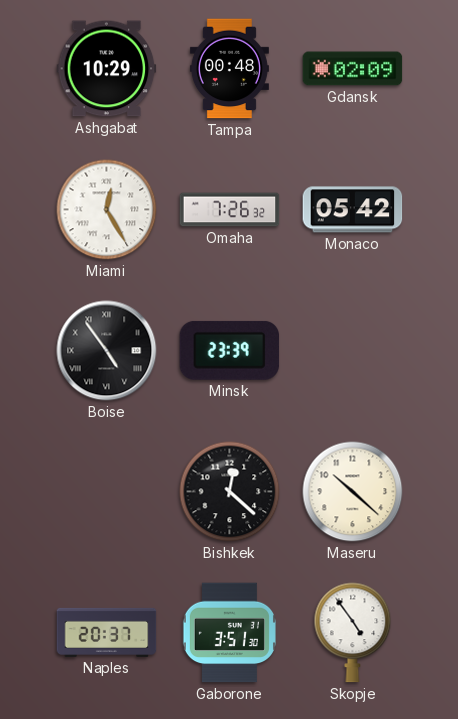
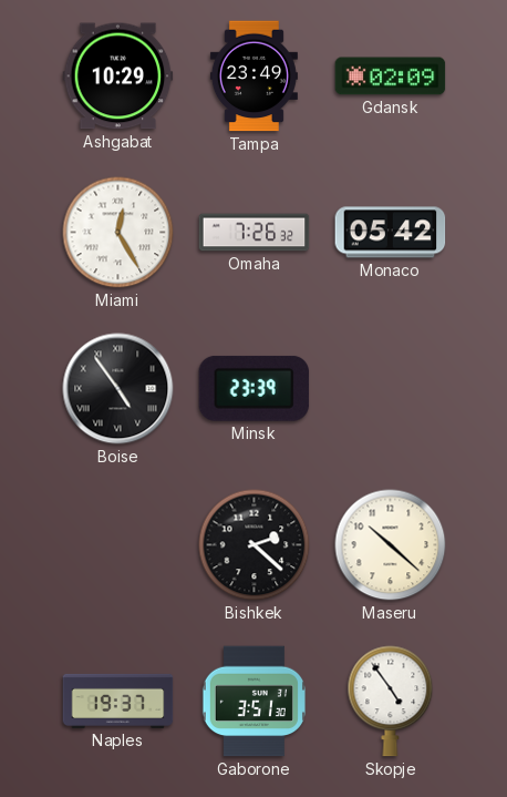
Tampa: 00:48 -> 23:49
Bishkek: 12:22 -> 2:22
Naples: 20:37 -> 19:37
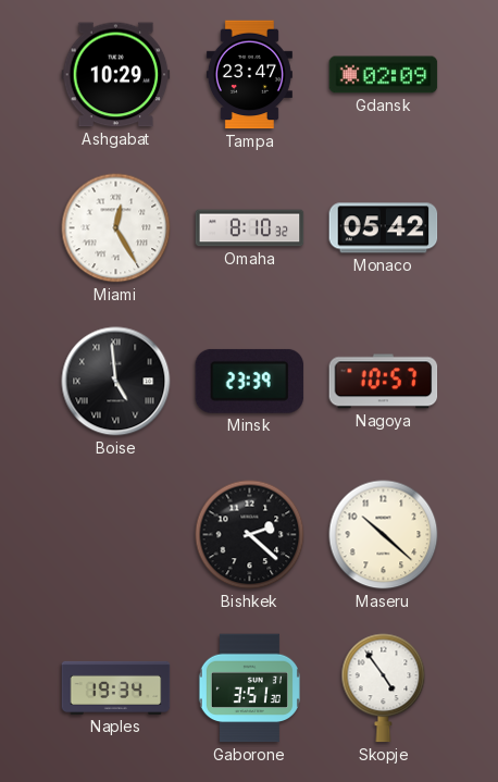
Tampa: 23:49 -> 23:47
Omaha: 7:26 -> 8:10
Boise: 4:54 -> 4:59
Nagoya: none -> 10:57
Naples: 19:37 -> 19:34
